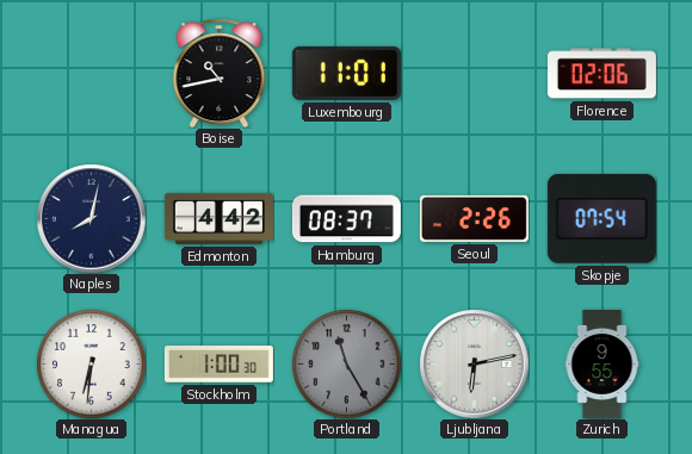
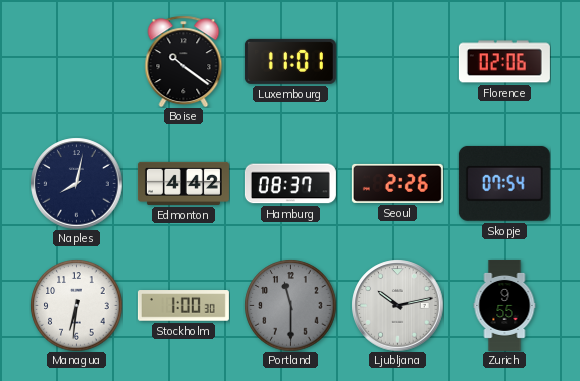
Boise: 10:43 -> 10:21
Portland: 11:25 -> 11:30
Ljubljana: 6:13 -> 10:13
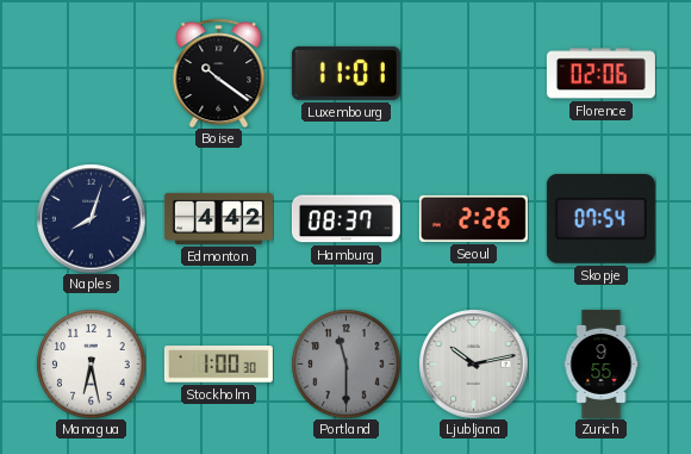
Naples: 8:02 -> 8:03
Managua: 6:31 -> 6:28
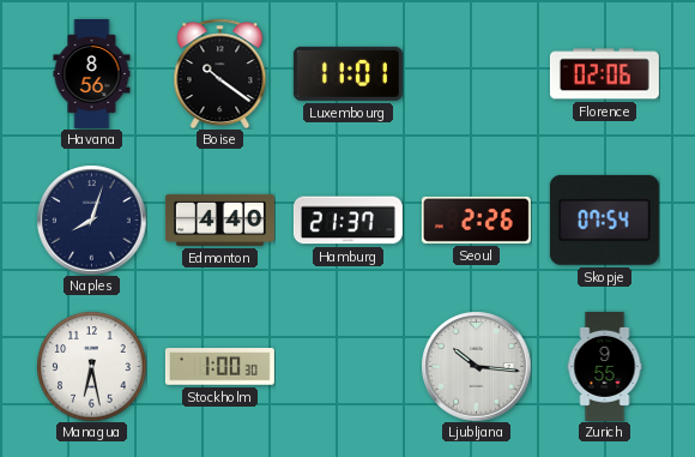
Havana: none -> 8:56
Edmonton: 4:42 -> 4:40
Hamburg: 08:37 -> 21:37
Portland: 11:30 -> none
Ljubljana: 10:13 -> 10:16
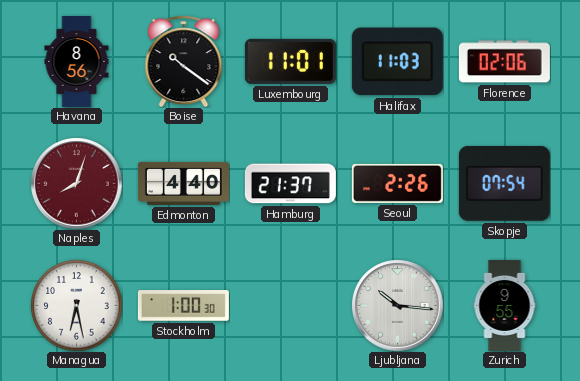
Halifax: none -> 11:03
Naples dial: navy -> burgundy
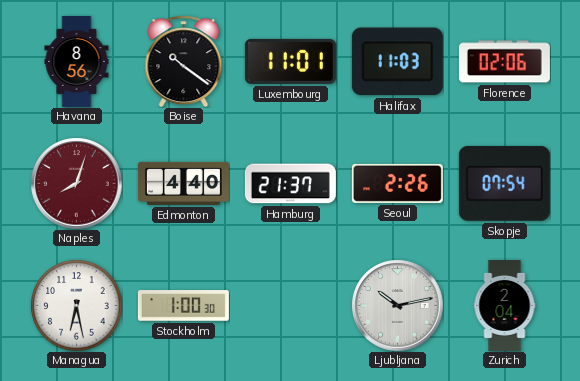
Ljubljana: 10:16 -> 10:13
Zurich: 9:55 -> 2:04
